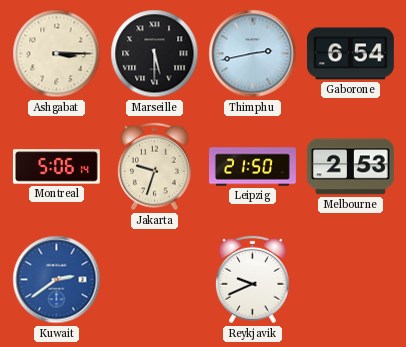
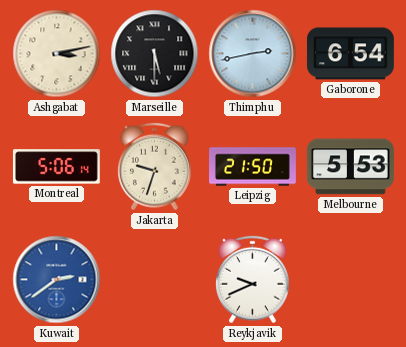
Ashgabat: 3:15 -> 3:13
Melbourne: 2:53 -> 5:53
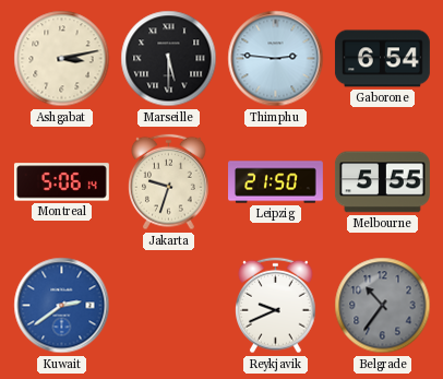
Thimphu: 2:43 -> 2:46
Melbourne: 5:53 -> 5:55
Belgrade: none -> 10:36
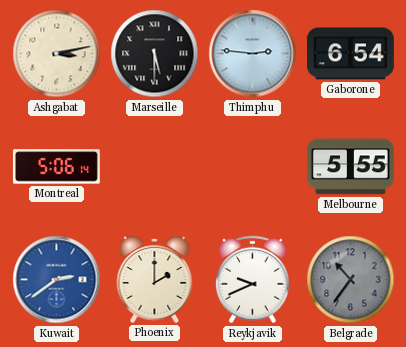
Jakarta: 9:33 -> none
Leipzig: 21:50 -> none
Phoenix: none -> 2:00
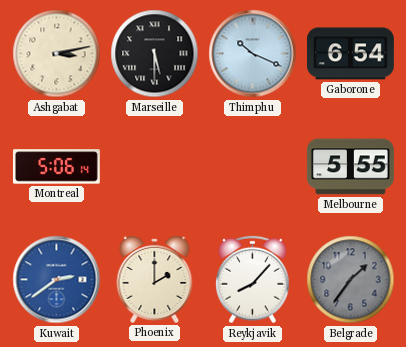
Thimphu: 2:46 -> 10:19
Reykjavik: 9:41 -> 8:07
Belgrade: 10:36 -> 1:36
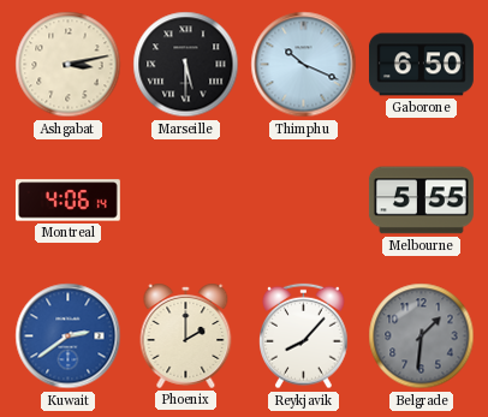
Gaborone: 6:54 -> 6:50
Montreal: 5:06 -> 4:06
Belgrade: 1:36 -> 1:31
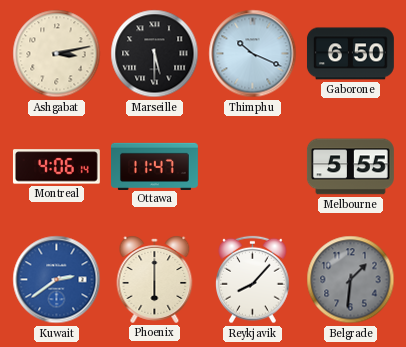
Ottawa: none -> 11:47
Phoenix: 2:00 -> 6:00
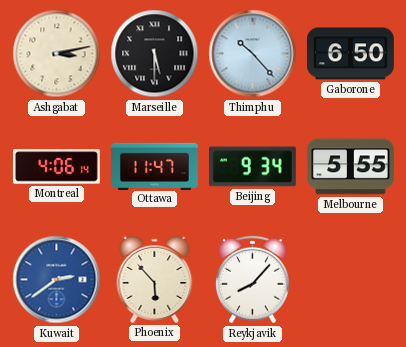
Thimphu: 10:19 -> 10:23
Beijing: none -> 9:34
Phoenix: 6:00 -> 5:53
Belgrade: 1:31 -> none
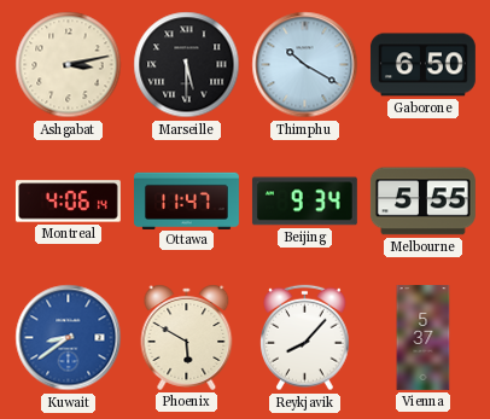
Thimphu: 10:23 -> 10:20
Kuwait: 2:39 -> 8:39
Phoenix: 5:53 -> 5:50
Vienna: none -> 5:37
